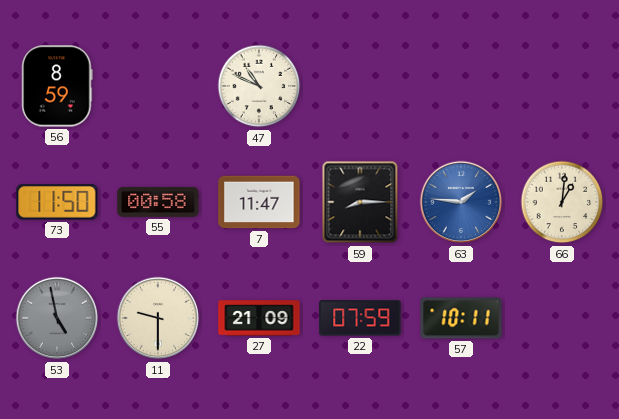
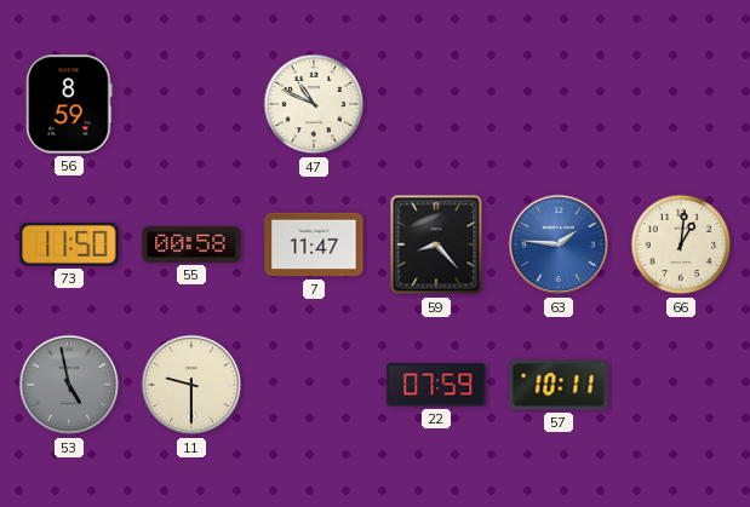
59: 8:15 -> 8:23
27: 21:09 -> none
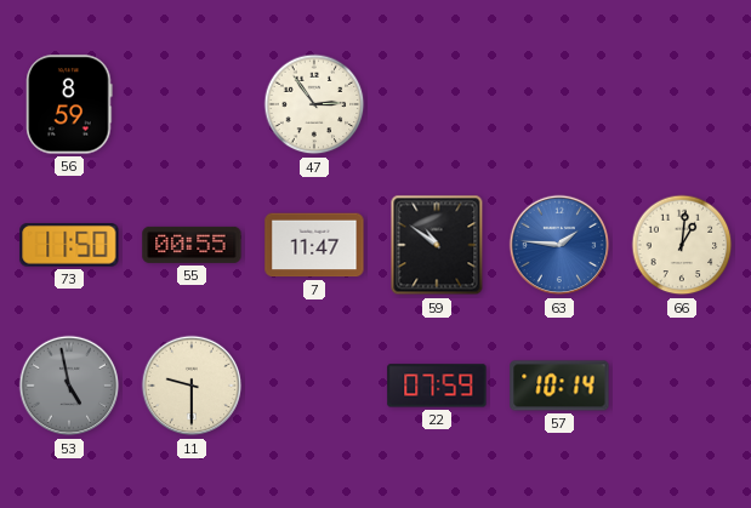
47: 10:49 -> 2:54
55: 00:58 -> 00:55
59: 8:23 -> 10:51
57: 10:11 -> 10:14
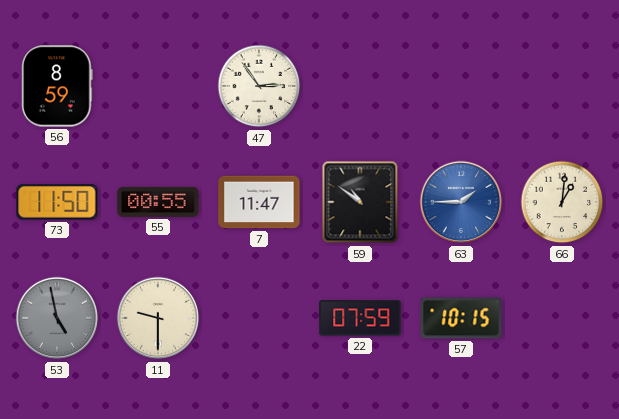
63: 1:46 -> 1:45
57: 10:14 -> 10:15
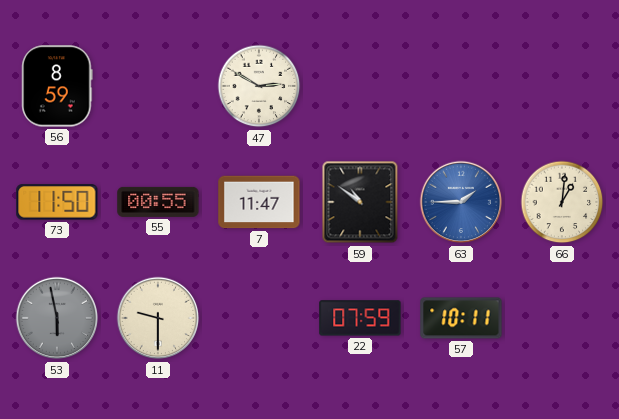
47: 2:54 -> 2:50
53: 4:58 -> 5:58
57: 10:15 -> 10:11
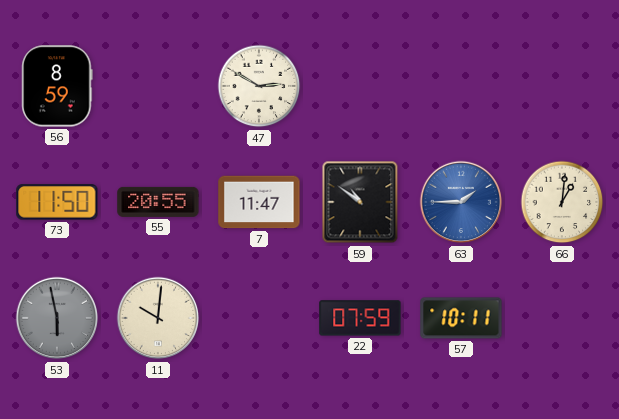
55: 00:55 -> 20:55
11: 9:30 -> 10:01
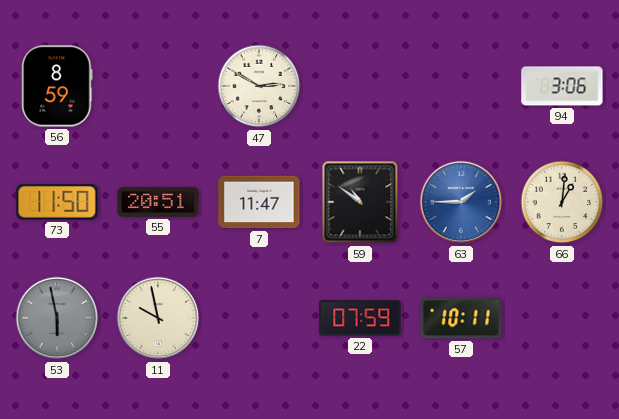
94: none -> 3:06
55: 20:55 -> 20:51
11: 10:01 -> 9:58
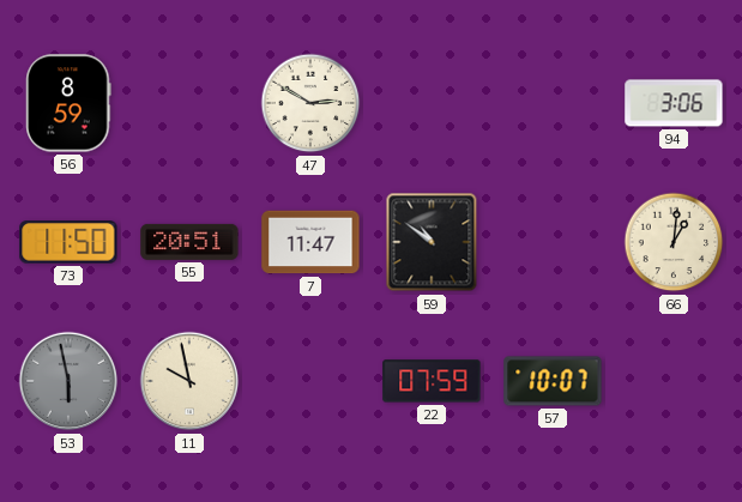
63: 1:45 -> none
57: 10:11 -> 10:07
